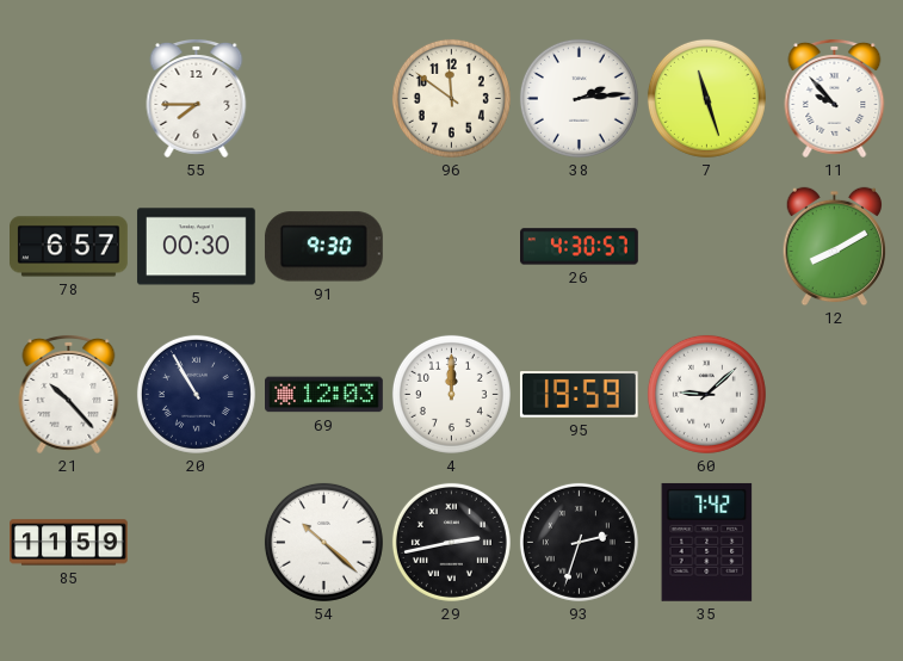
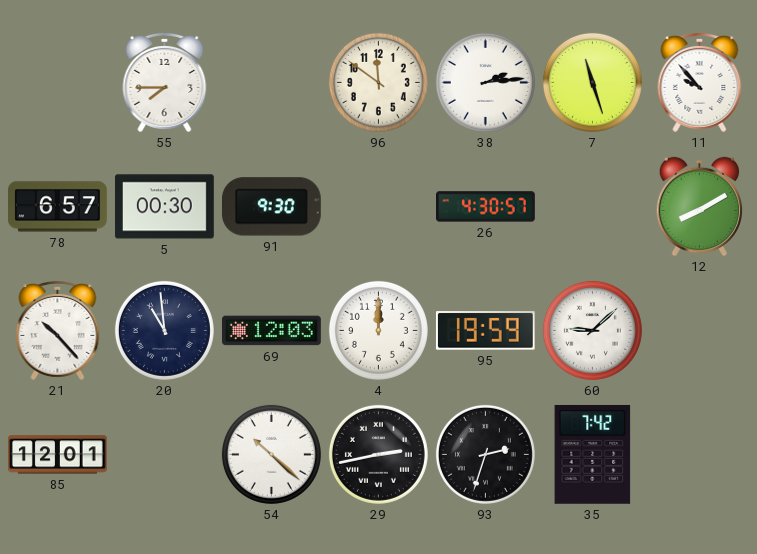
20: 10:55 -> 10:59
85: 11:59 -> 12:01
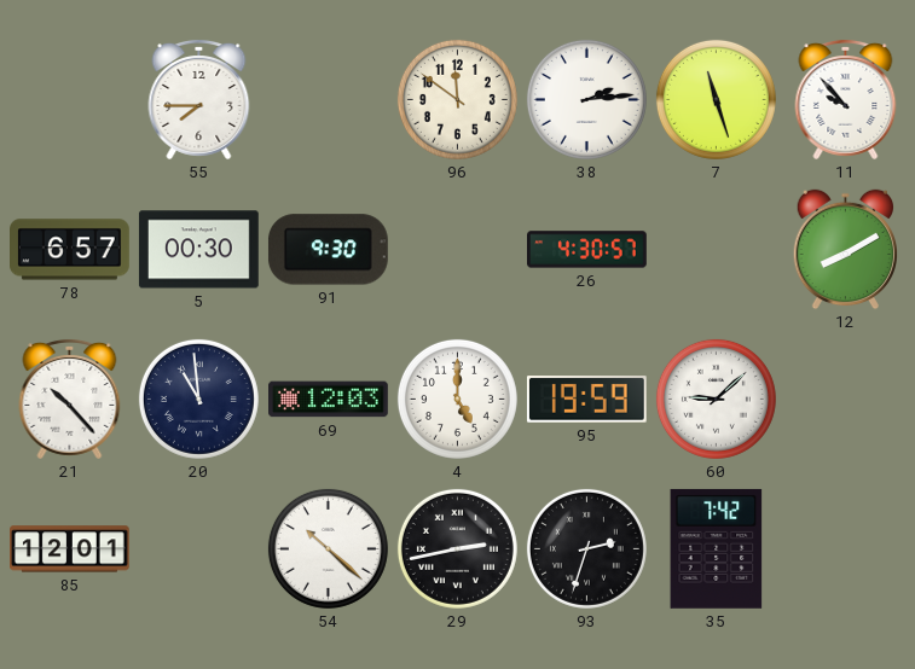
4: 12:00 -> 5:00
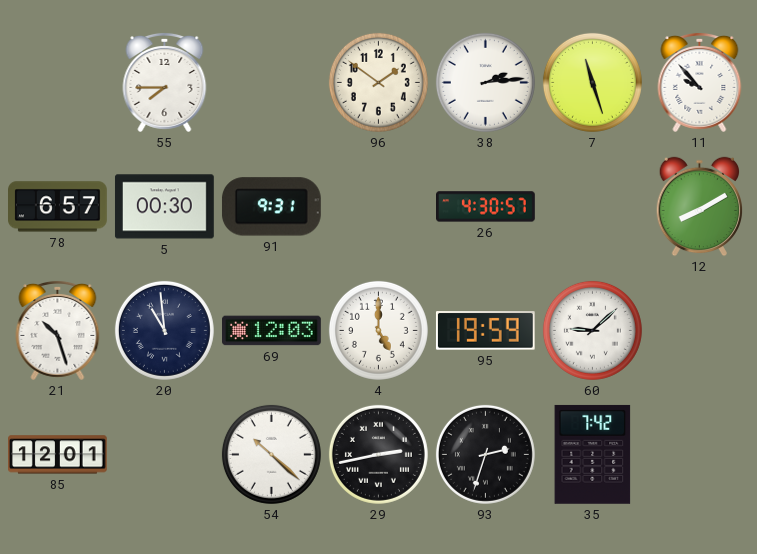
96: 11:51 -> 1:51
91: 9:30 -> 9:31
21: 10:23 -> 10:27
